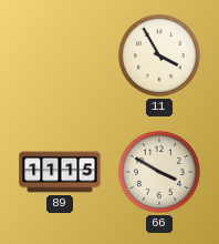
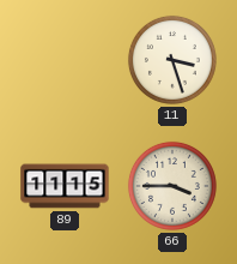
11: 3:55 -> 3:27
66: 3:50 -> 3:45
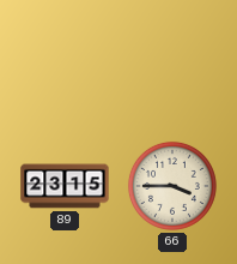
11: 3:27 -> none
89: 11:15 -> 23:15
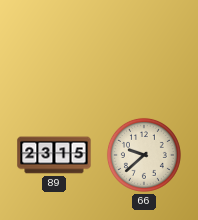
66: 3:45 -> 9:38
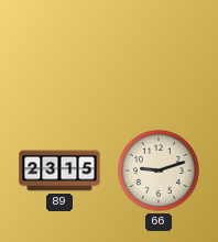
66: 9:38 -> 9:12
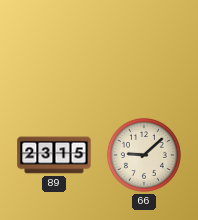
66: 9:12 -> 9:08
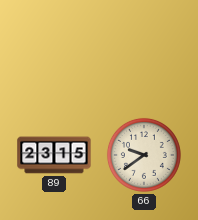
66: 9:08 -> 9:39
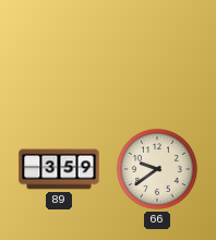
89: 23:15 -> 3:59
